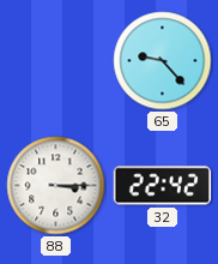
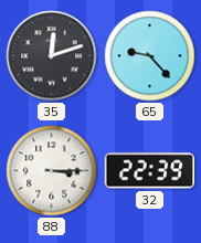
35: none -> 12:12
32: 22:42 -> 22:39
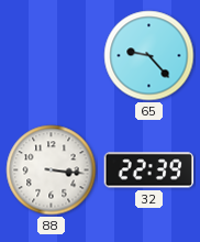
35: 12:12 -> none
88: 3:15 -> 3:16
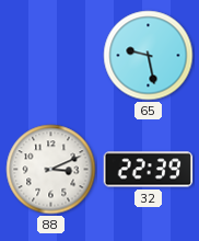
65: 9:23 -> 9:28
88: 3:16 -> 3:11
